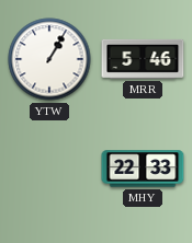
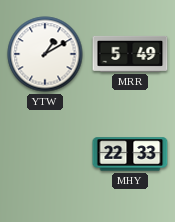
YTW: 1:05 -> 1:10
MRR: 5:46 -> 5:49
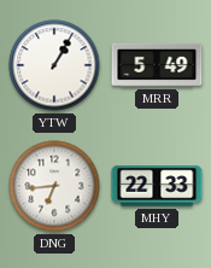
YTW: 1:10 -> 1:05
DNG: none -> 6:44
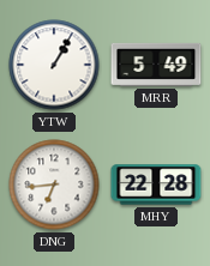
MHY: 22:33 -> 22:28
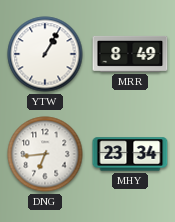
MRR: 5:49 -> 8:49
MHY: 22:28 -> 23:34
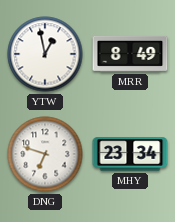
YTW: 1:05 -> 12:58
DNG: 6:44 -> 6:48
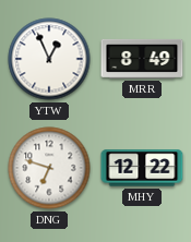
YTW: 12:58 -> 12:56
MHY: 23:34 -> 12:22
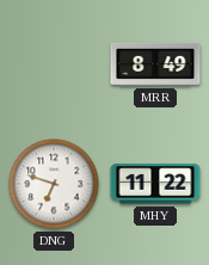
YTW: 12:56 -> none
MHY: 12:22 -> 11:22
